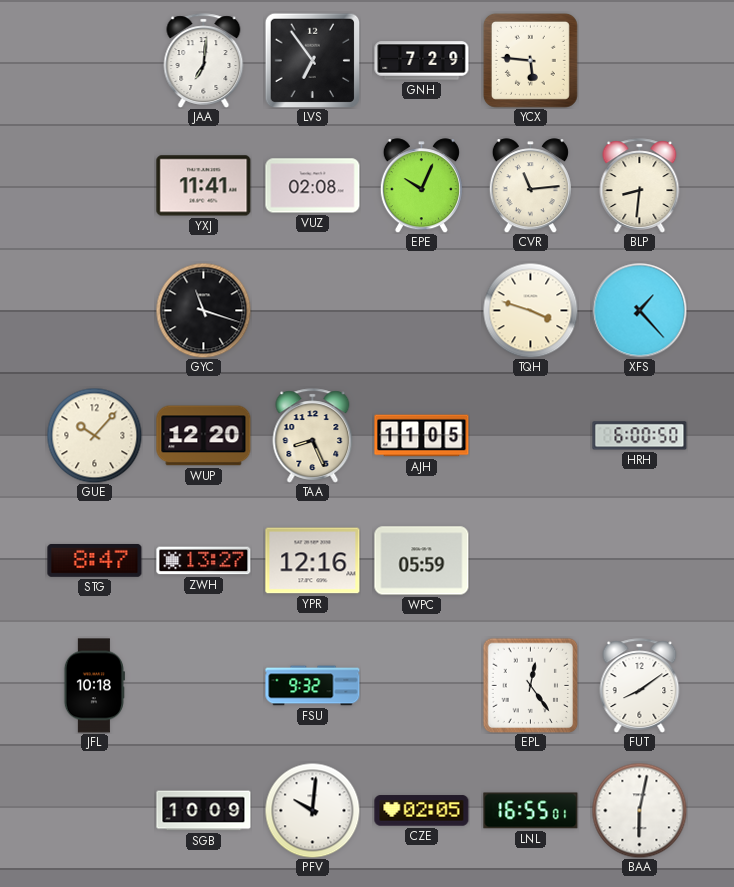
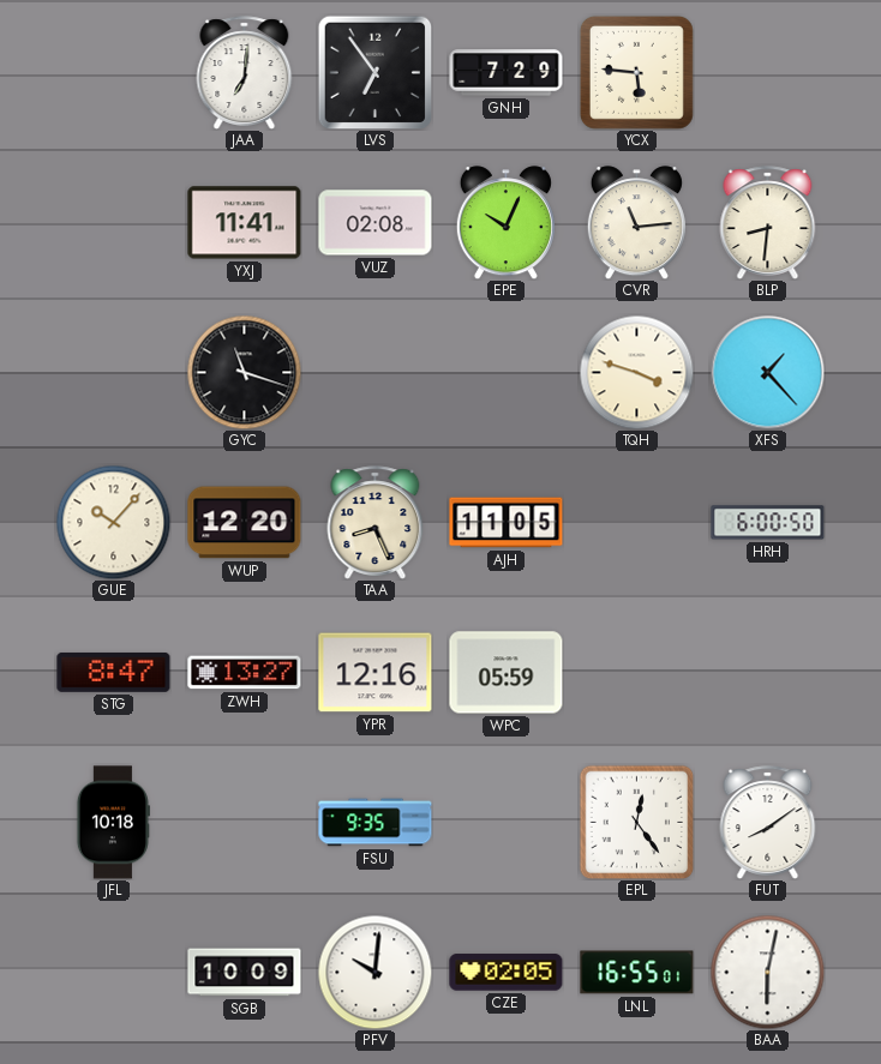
FSU: 9:32 -> 9:35
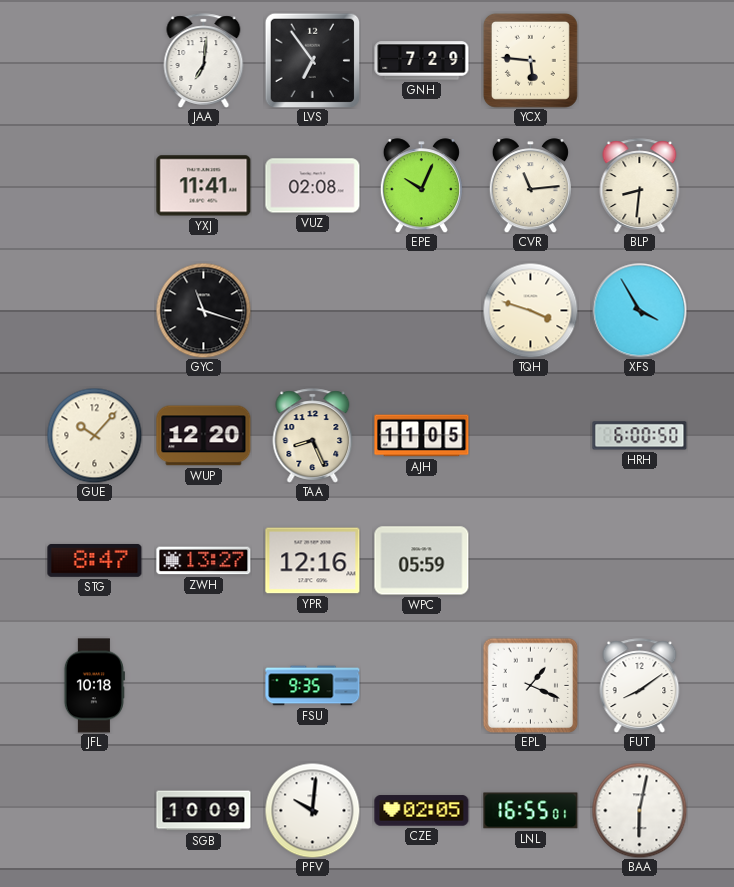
XFS: 1:23 -> 3:55
EPL: 12:24 -> 1:19
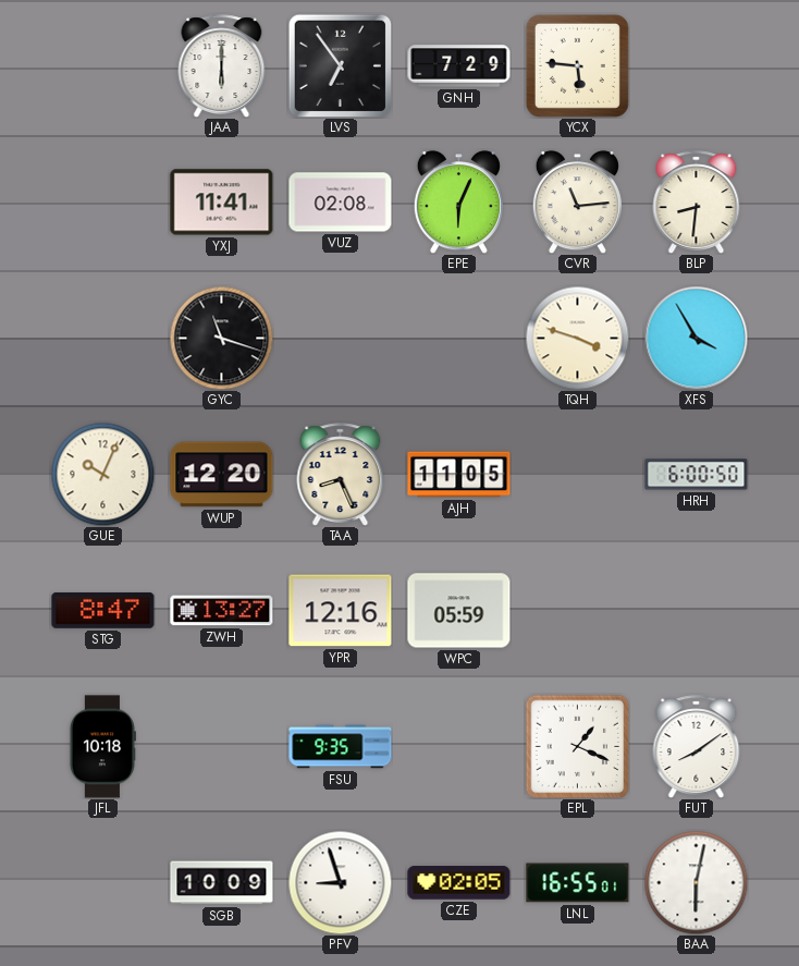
JAA: 7:01 -> 6:00
EPE: 10:04 -> 6:04
GUE: 10:07 -> 10:04
PFV: 10:01 -> 8:57
